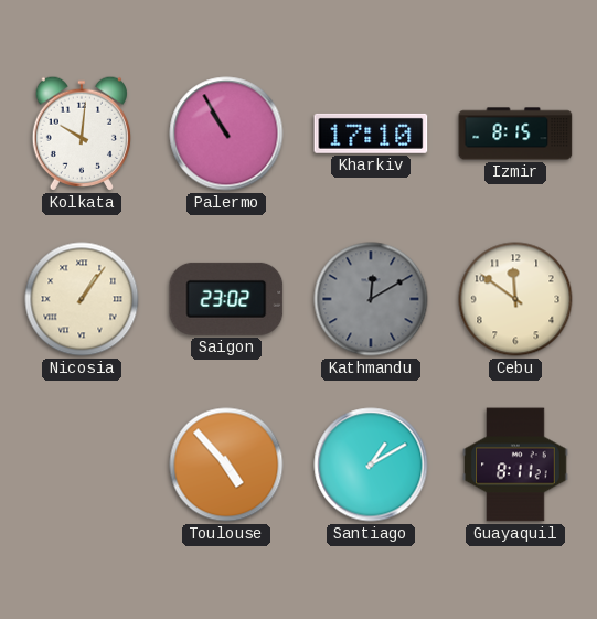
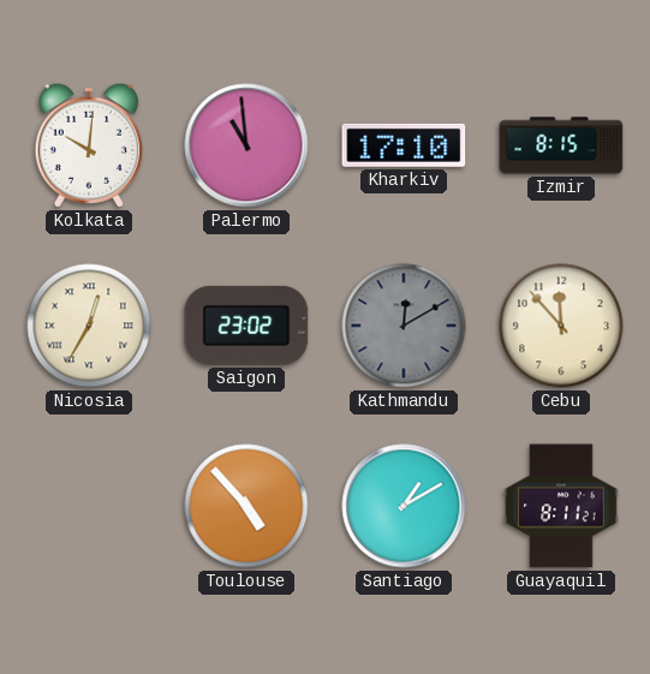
Palermo: 10:55 -> 10:59
Nicosia: 1:06 -> 12:35
Cebu: 11:51 -> 11:53
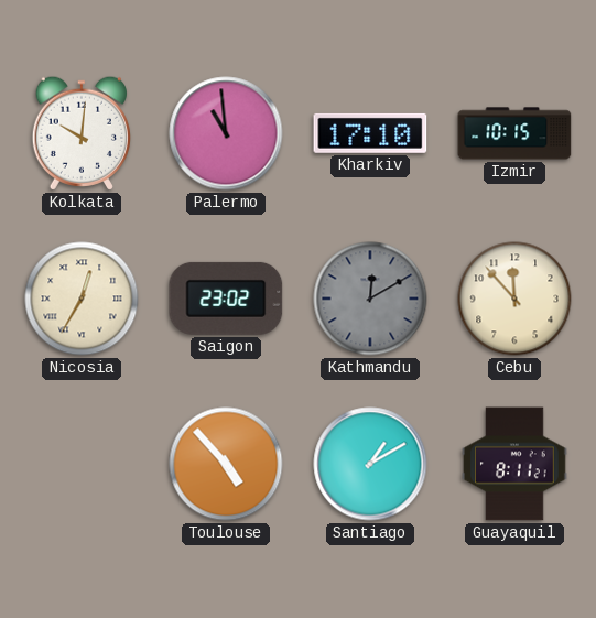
Izmir: 8:15 -> 10:15
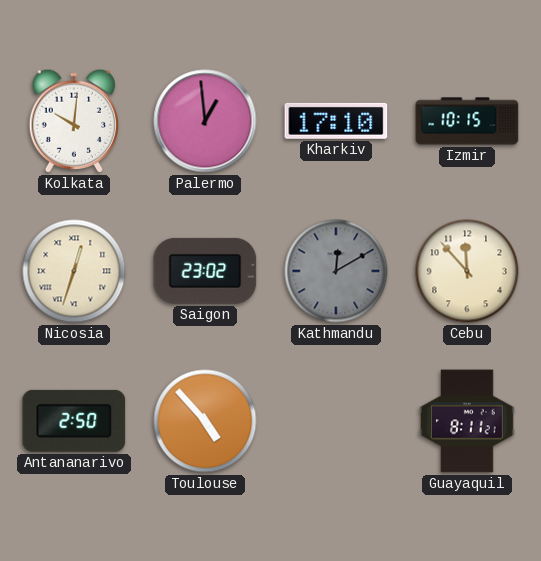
Palermo: 10:59 -> 12:59
Nicosia: 12:35 -> 12:33
Antananarivo: none -> 2:50
Santiago: 1:10 -> none
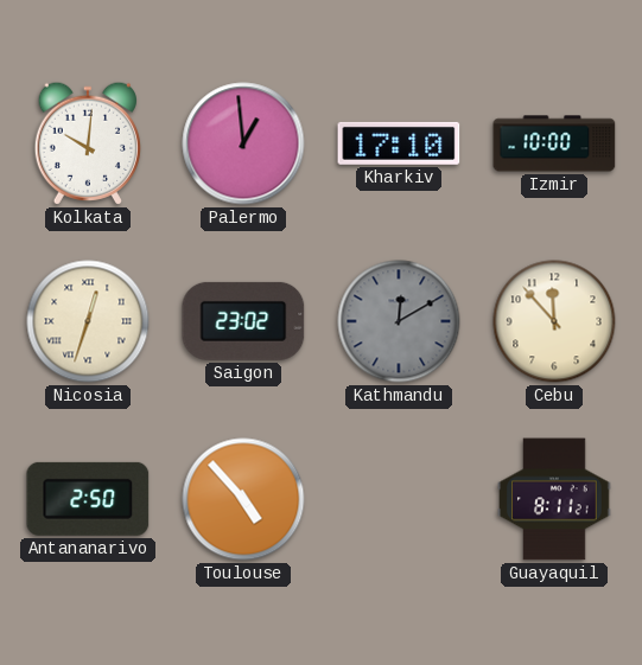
Izmir: 10:15 -> 10:00
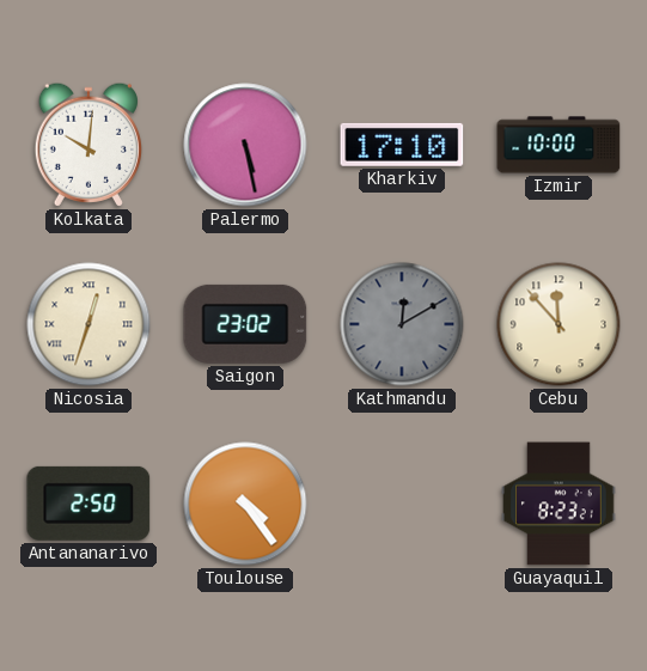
Palermo: 12:59 -> 5:28
Toulouse: 4:53 -> 4:24
Guayaquil: 8:11 -> 8:23
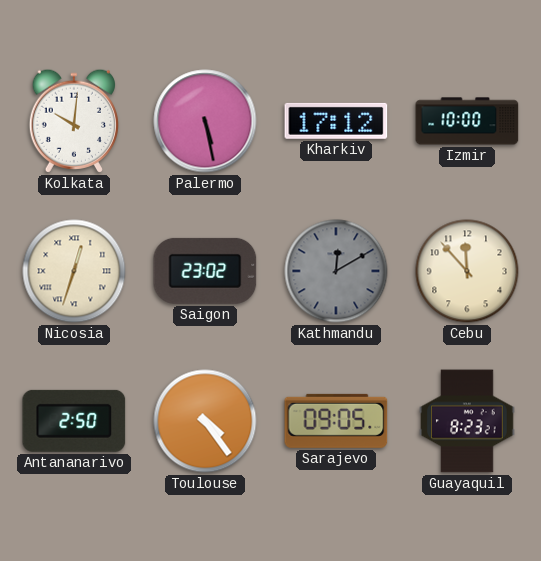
Kharkiv: 17:10 -> 17:12
Sarajevo: none -> 09:05
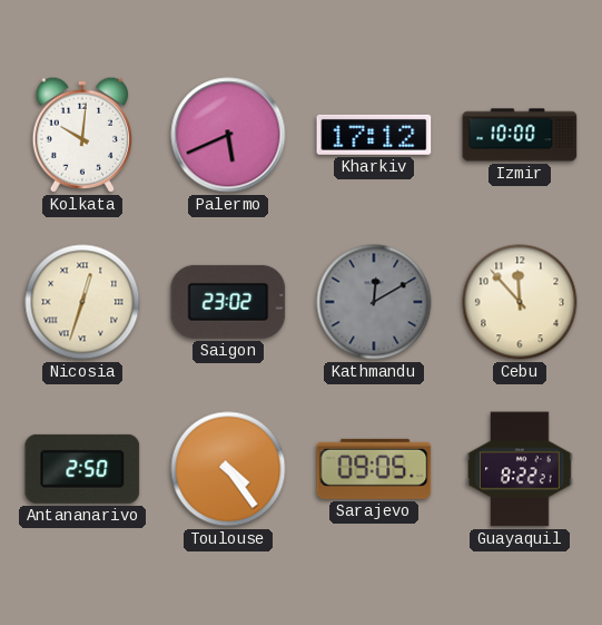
Palermo: 5:28 -> 5:41
Guayaquil: 8:23 -> 8:22
